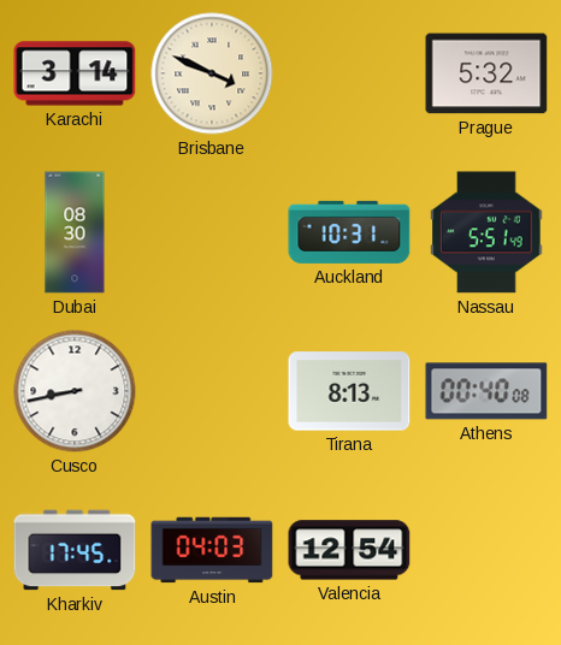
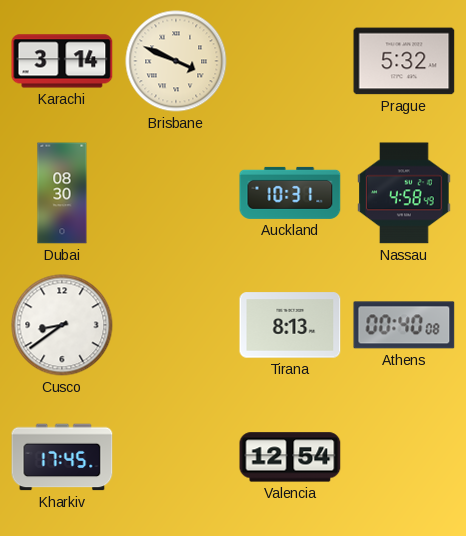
Nassau: 5:51 -> 4:58
Cusco: 8:43 -> 8:39
Austin: 04:03 -> none
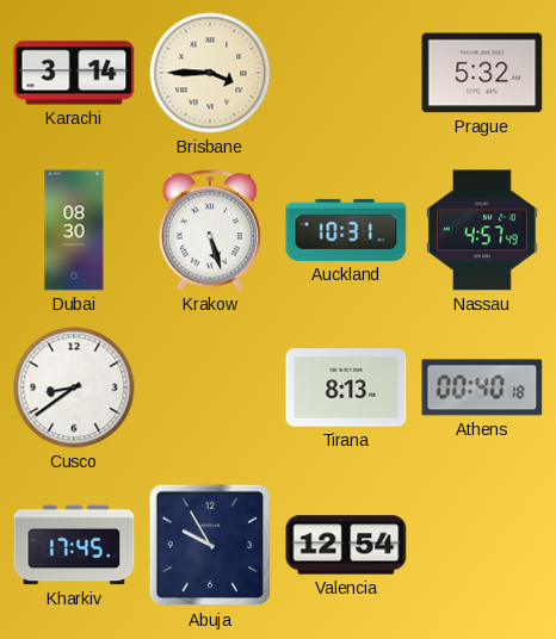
Brisbane: 3:49 -> 3:45
Krakow: none -> 5:27
Nassau: 4:58 -> 4:57
Athens: 00:40:08 -> 00:40:18
Abuja: none -> 9:55
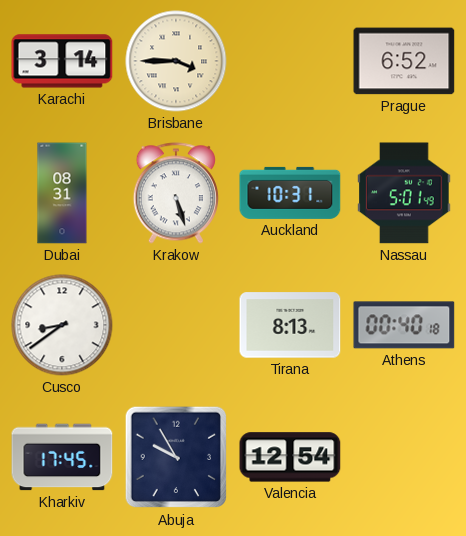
Prague: 5:32 -> 6:52
Dubai: 08:30 -> 08:31
Nassau: 4:57 -> 5:01
